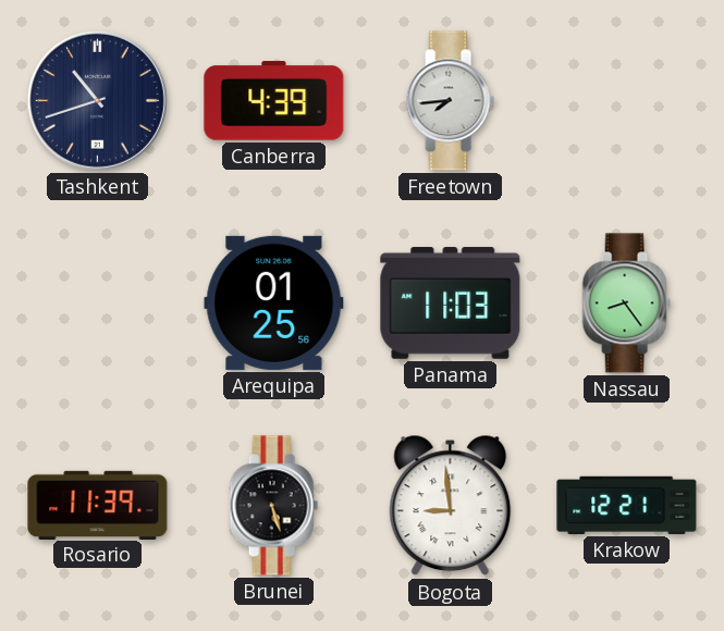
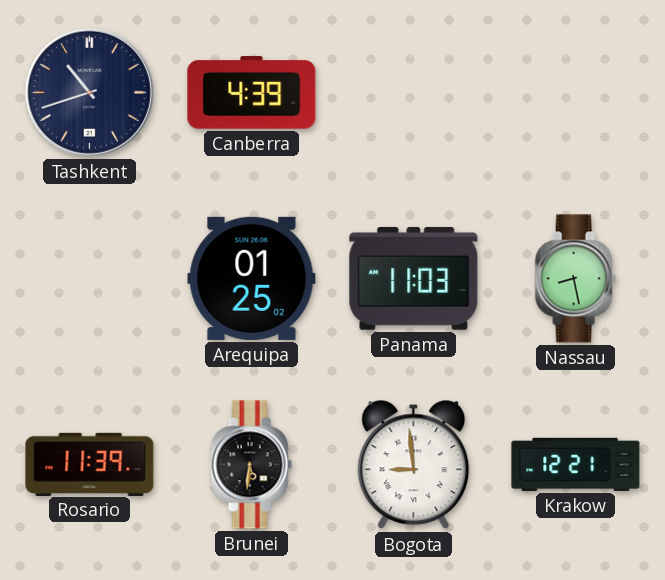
Freetown: 7:44 -> none
Arequipa: 01:25:56 -> 01:25:02
Nassau: 8:24 -> 8:28
Brunei: 5:27 -> 5:31
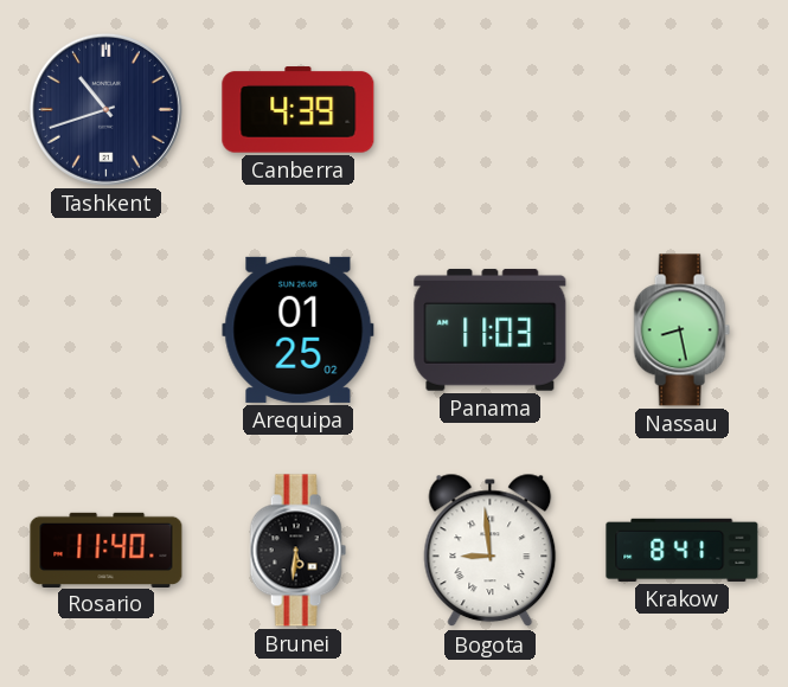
Rosario: 11:39 -> 11:40
Krakow: 12:21 -> 8:41
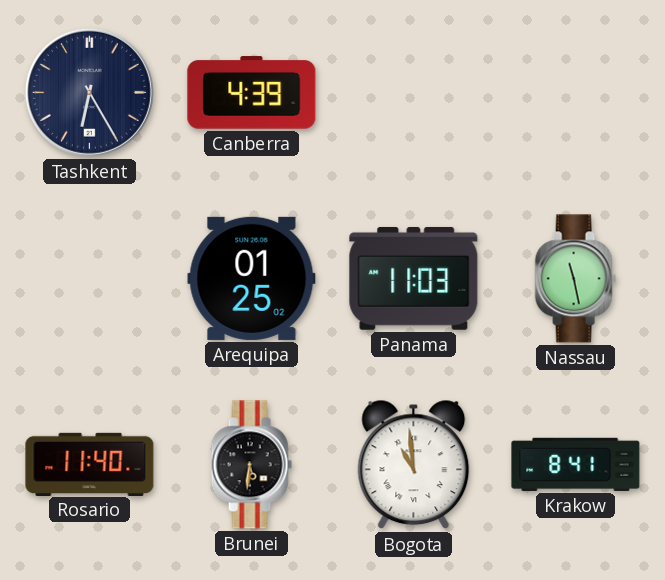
Tashkent: 10:42 -> 6:25
Nassau: 8:28 -> 11:28
Bogota: 8:59 -> 10:59
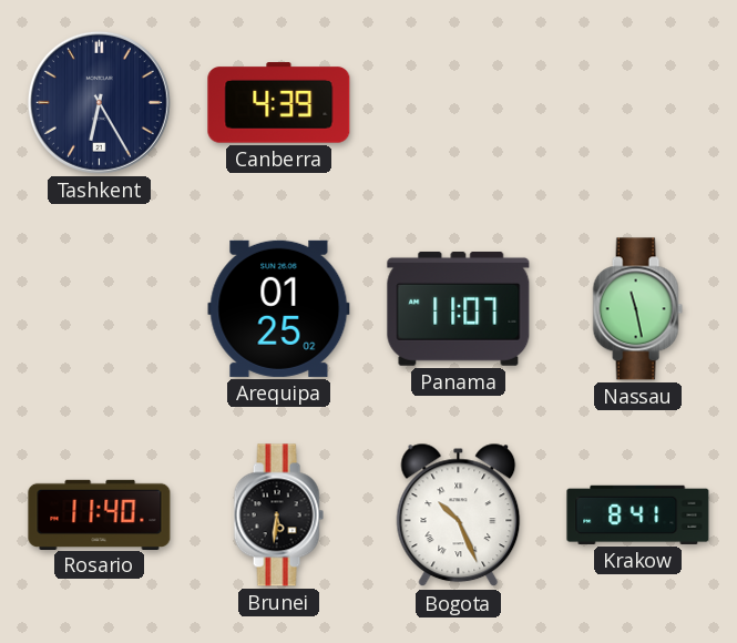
Panama: 11:03 -> 11:07
Bogota: 10:59 -> 10:26
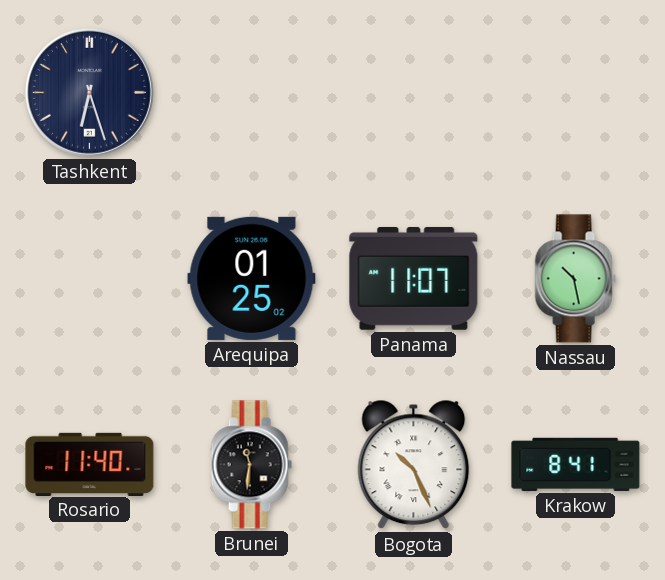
Tashkent: 6:25 -> 6:27
Canberra: 4:39 -> none
Nassau: 11:28 -> 10:28
Brunei: 5:31 -> 11:31
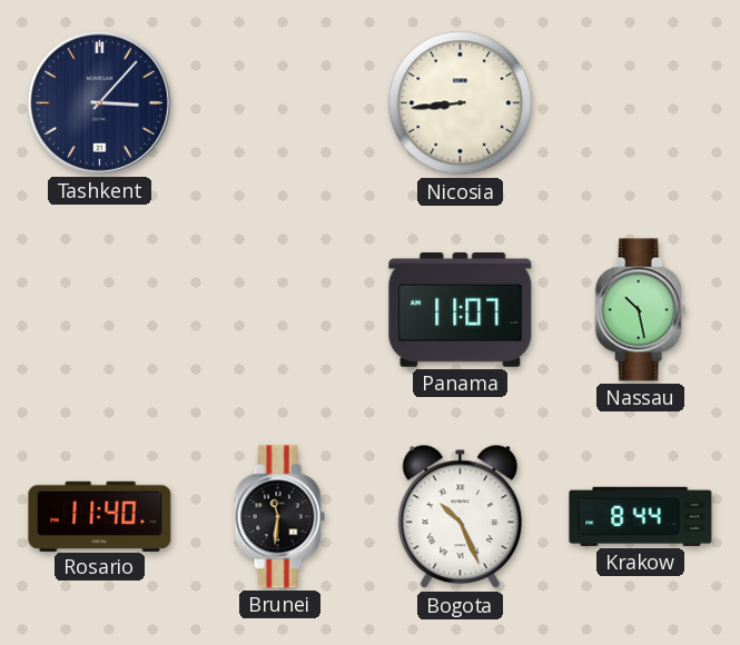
Tashkent: 6:27 -> 3:07
Nicosia: none -> 8:44
Arequipa: 01:25 -> none
Krakow: 8:41 -> 8:44
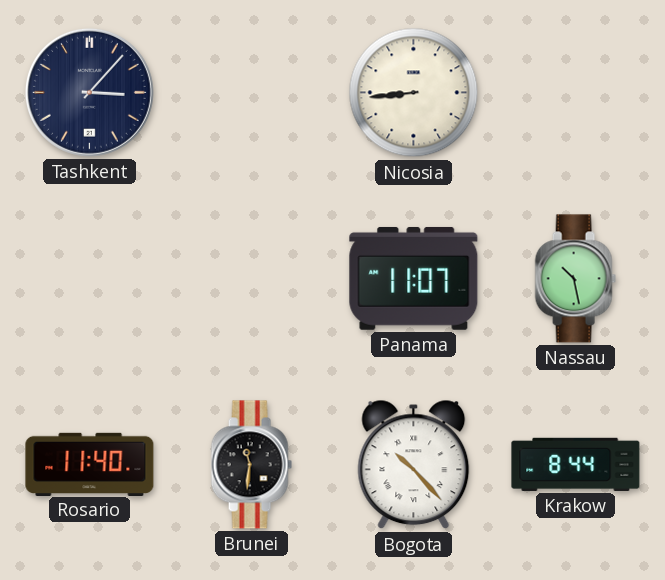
Bogota: 10:26 -> 10:23
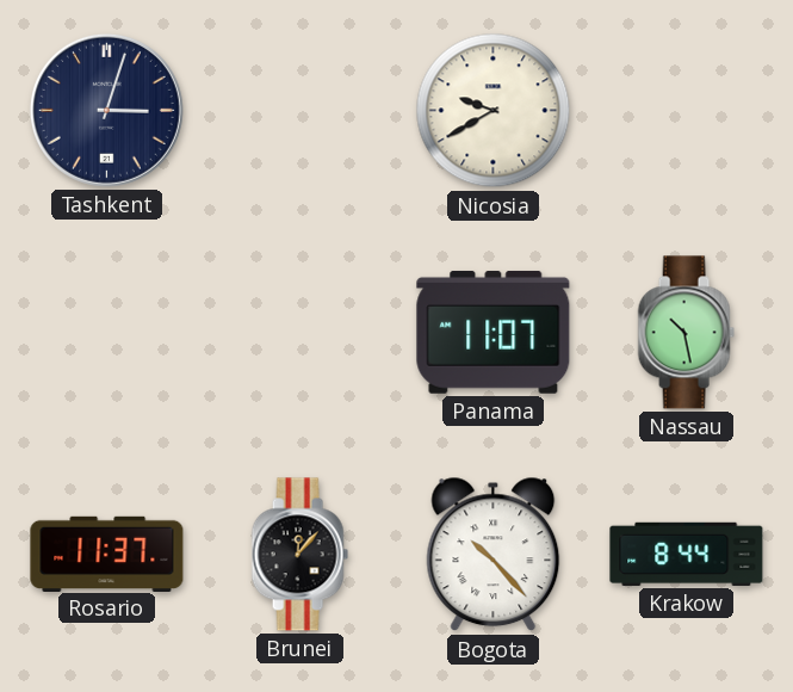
Tashkent: 3:07 -> 3:03
Nicosia: 8:44 -> 9:40
Rosario: 11:40 -> 11:37
Brunei: 11:31 -> 12:07
